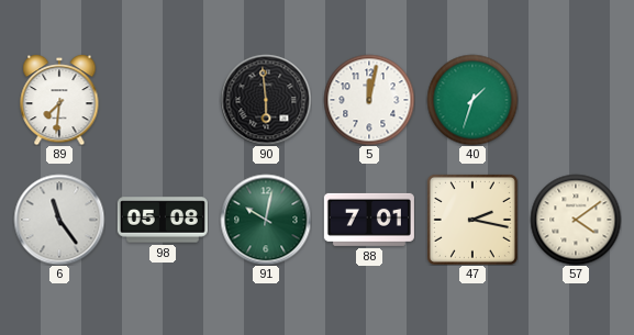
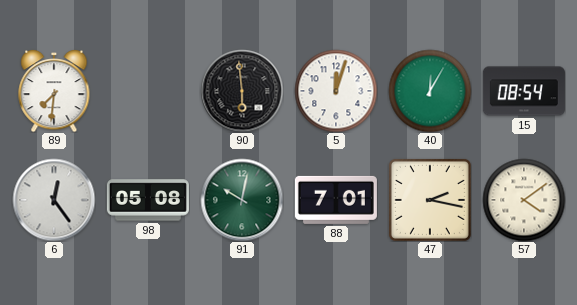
5: 12:02 -> 12:03
40: 1:33 -> 12:05
15: none -> 08:54
6: 11:24 -> 12:24
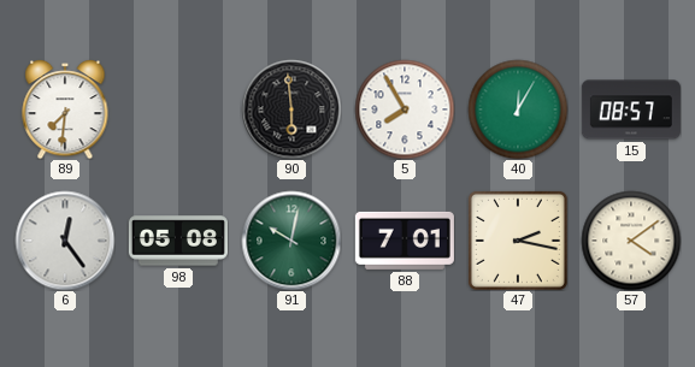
5: 12:03 -> 7:55
15: 08:54 -> 08:57
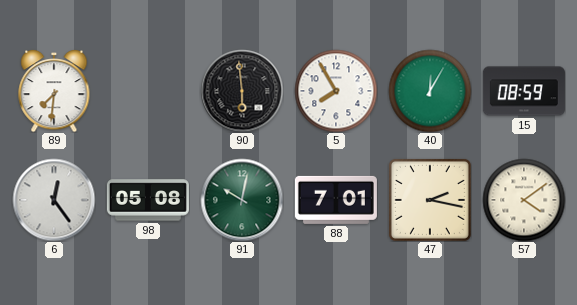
15: 08:57 -> 08:59
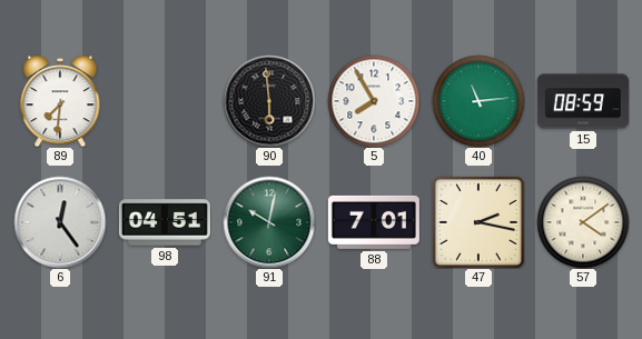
40: 12:05 -> 11:14
98: 05:08 -> 04:51
